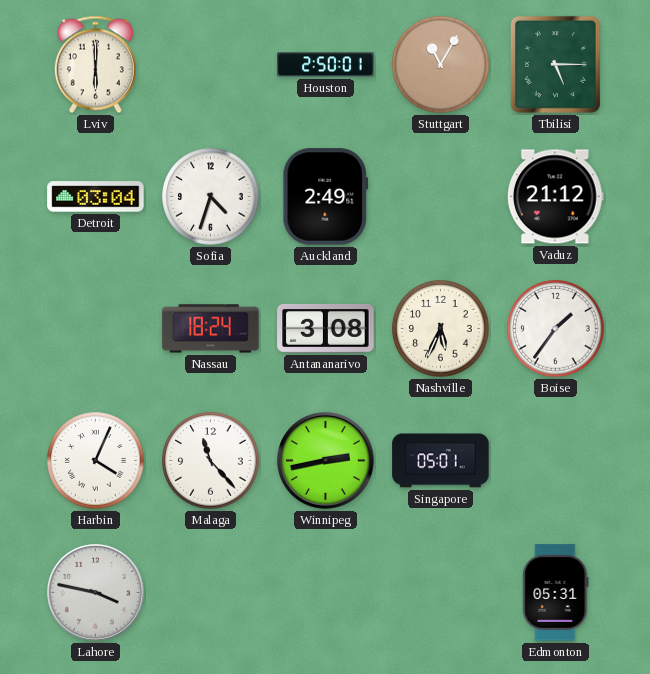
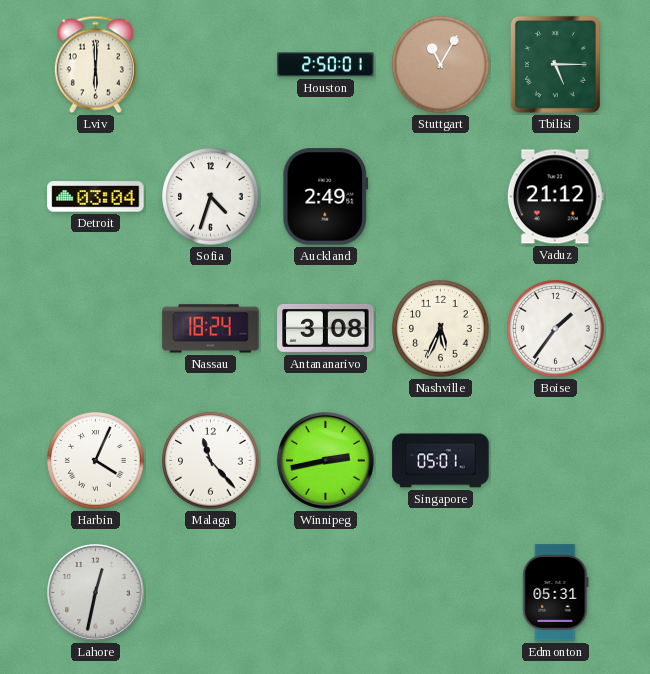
Lahore: 3:47 -> 12:32
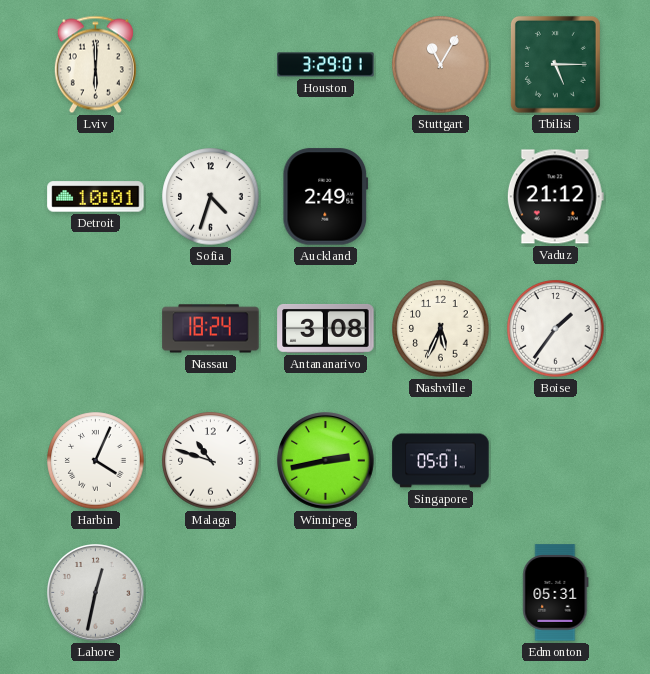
Houston: 2:50 -> 3:29
Detroit: 03:04 -> 10:01
Malaga: 11:23 -> 10:48
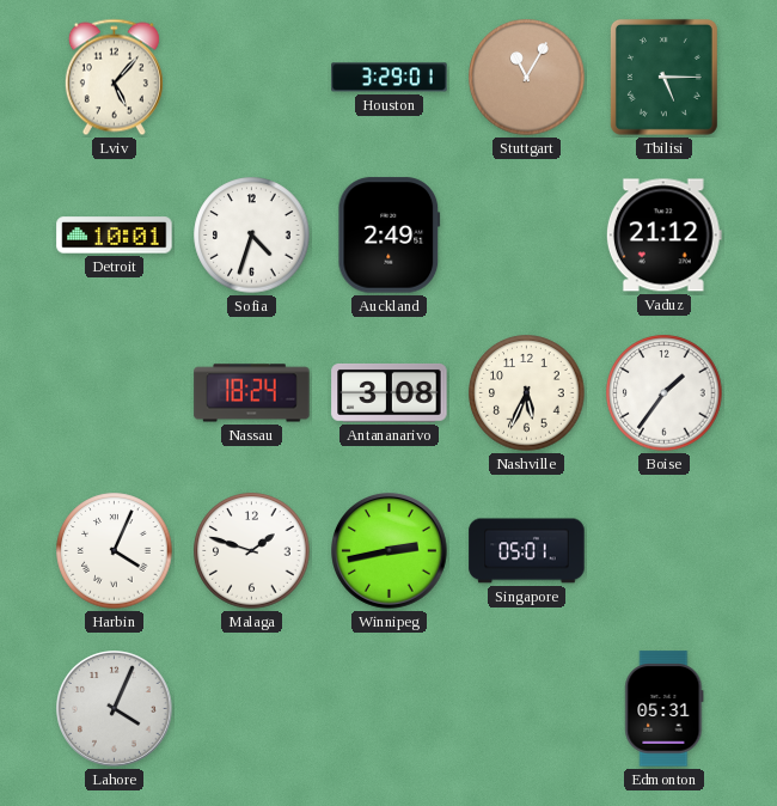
Lviv: 6:00 -> 5:07
Malaga: 10:48 -> 1:48
Lahore: 12:32 -> 4:04
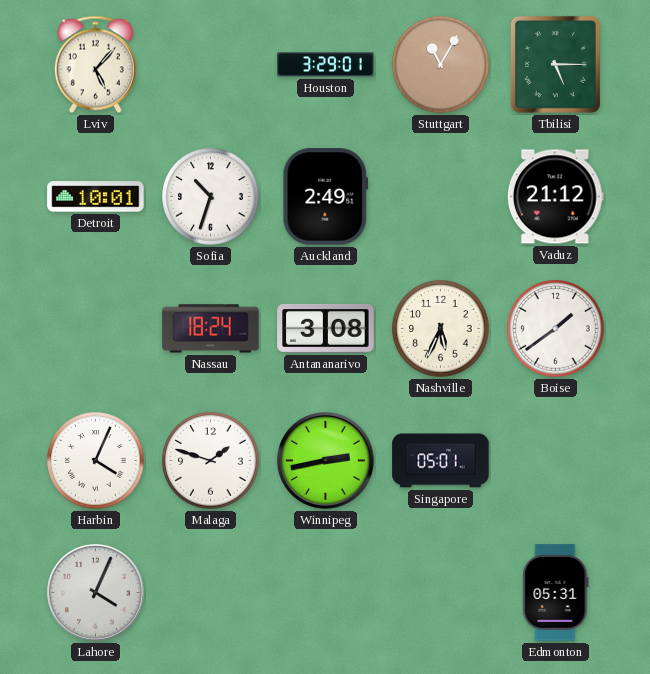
Sofia: 4:33 -> 10:33
Boise: 1:36 -> 1:39
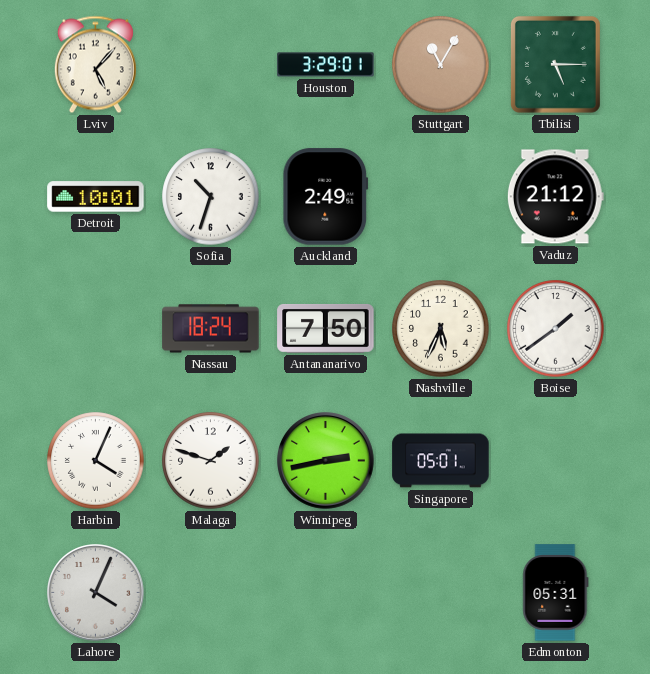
Antananarivo: 3:08 -> 7:50
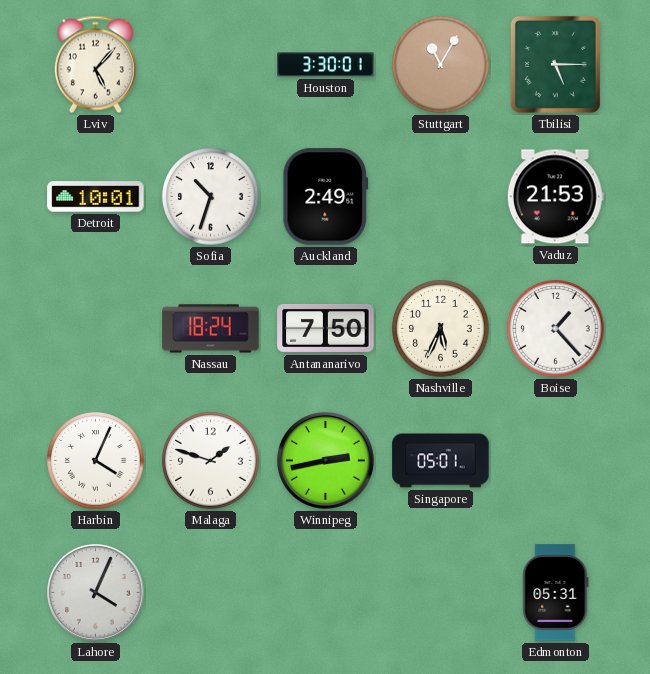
Houston: 3:29 -> 3:30
Vaduz: 21:12 -> 21:53
Boise: 1:39 -> 1:23
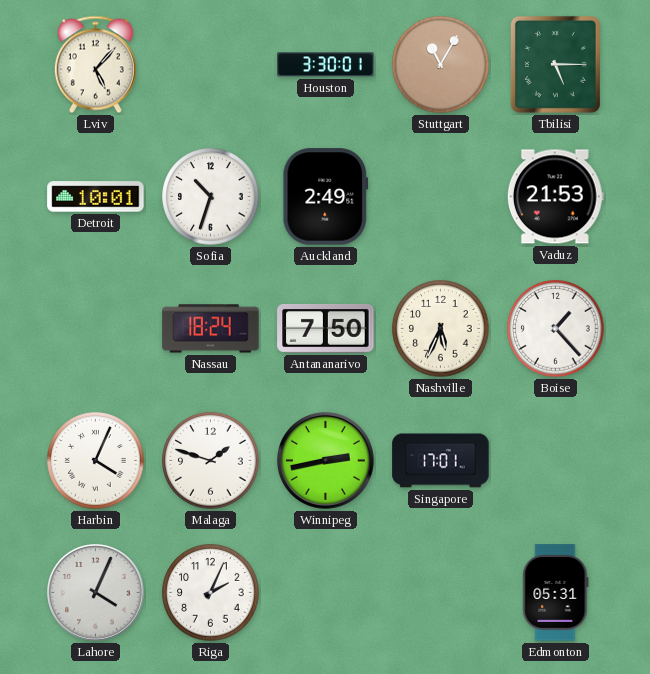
Singapore: 05:01 -> 17:01
Riga: none -> 2:04
